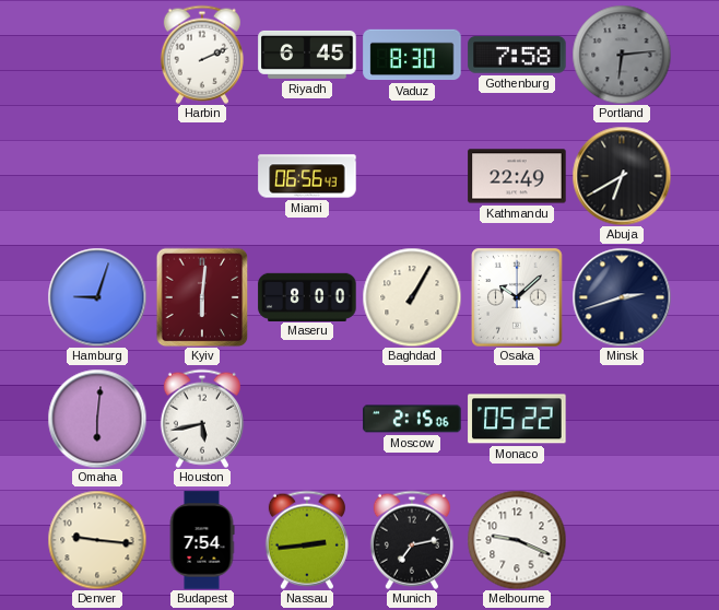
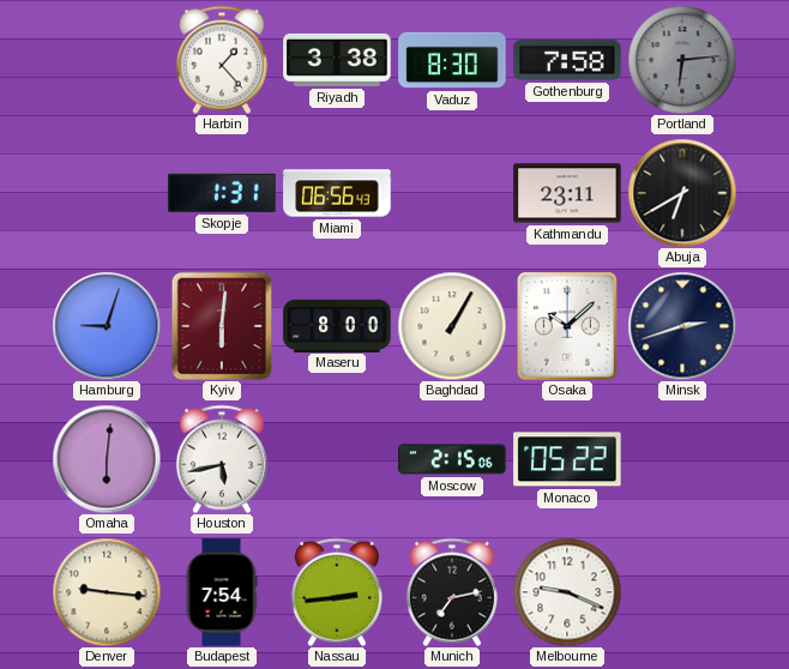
Harbin: 2:11 -> 1:23
Riyadh: 6:45 -> 3:38
Skopje: none -> 1:31
Kathmandu: 22:49 -> 23:11
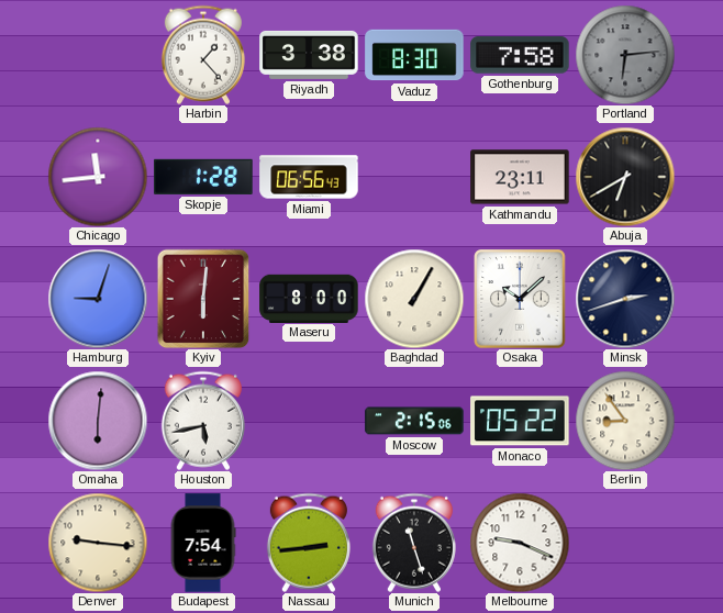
Chicago: none -> 11:44
Skopje: 1:31 -> 1:28
Berlin: none -> 8:54
Munich: 7:13 -> 11:27
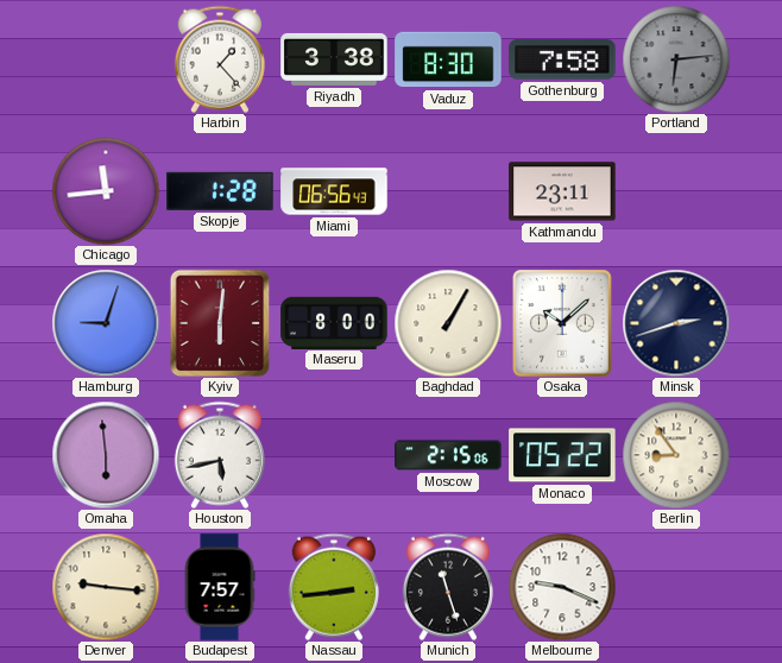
Abuja: 6:40 -> none
Omaha: 6:01 -> 5:59
Budapest: 7:54 -> 7:57
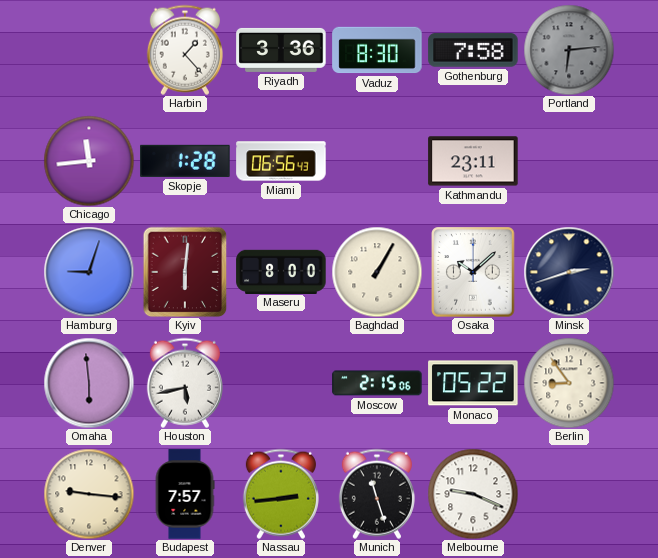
Riyadh: 3:38 -> 3:36
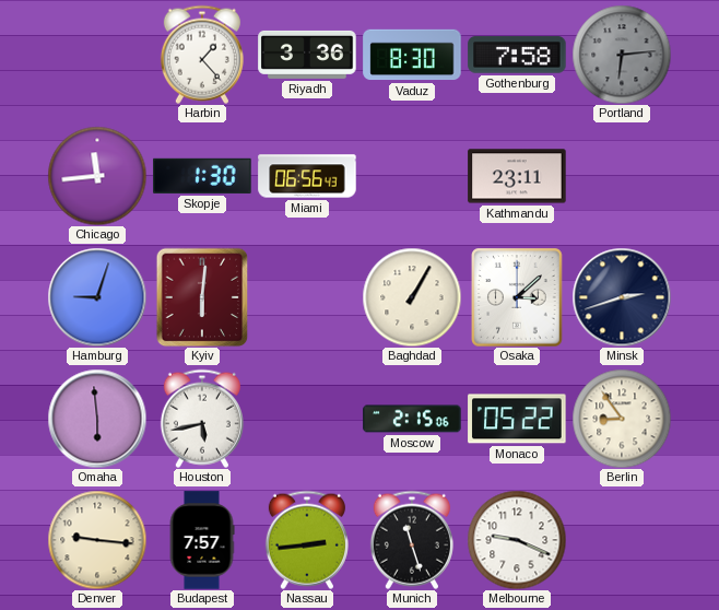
Skopje: 1:28 -> 1:30
Maseru: 8:00 -> none
Osaka: 10:08 -> 3:08
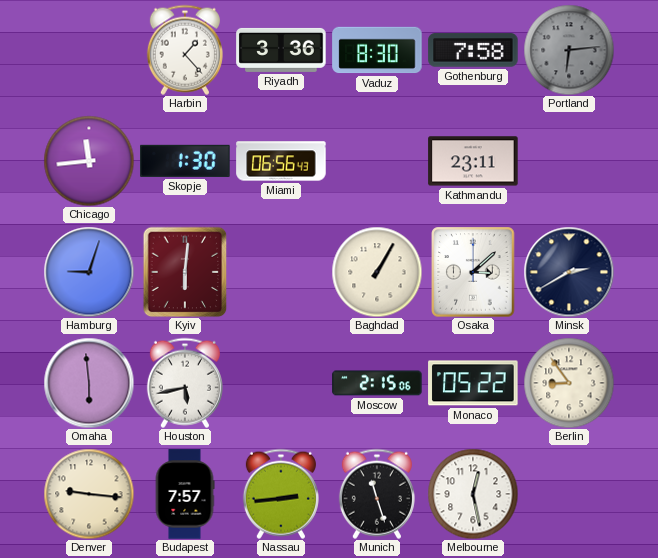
Minsk: 2:42 -> 2:40
Melbourne: 9:19 -> 12:28
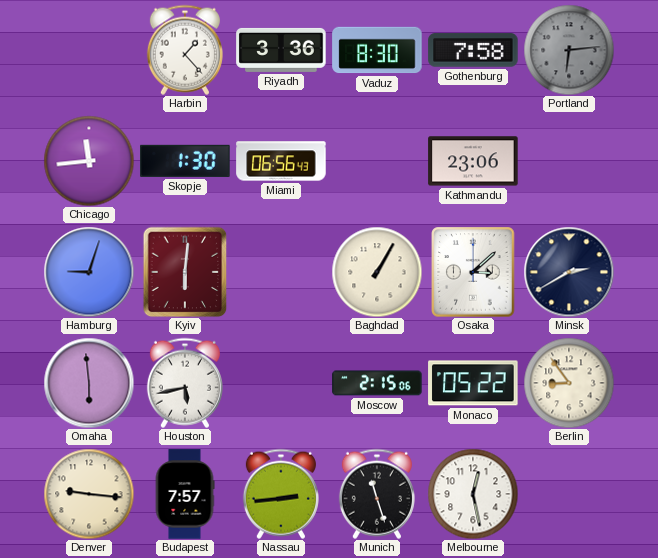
Kathmandu: 23:11 -> 23:06
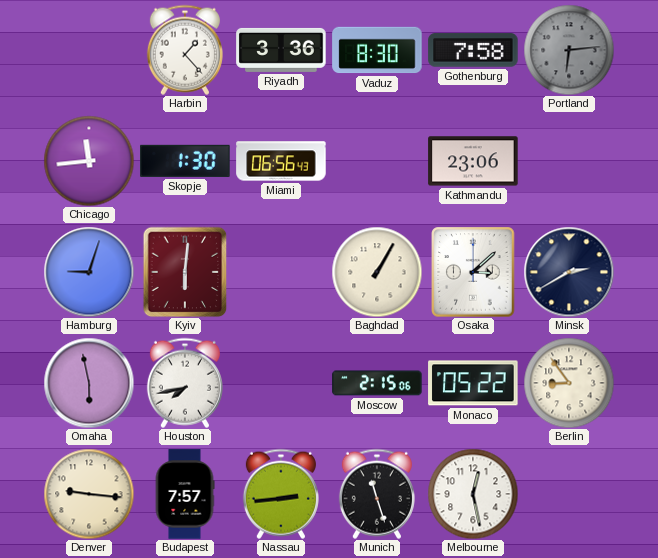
Omaha: 5:59 -> 5:58
Houston: 5:43 -> 7:43
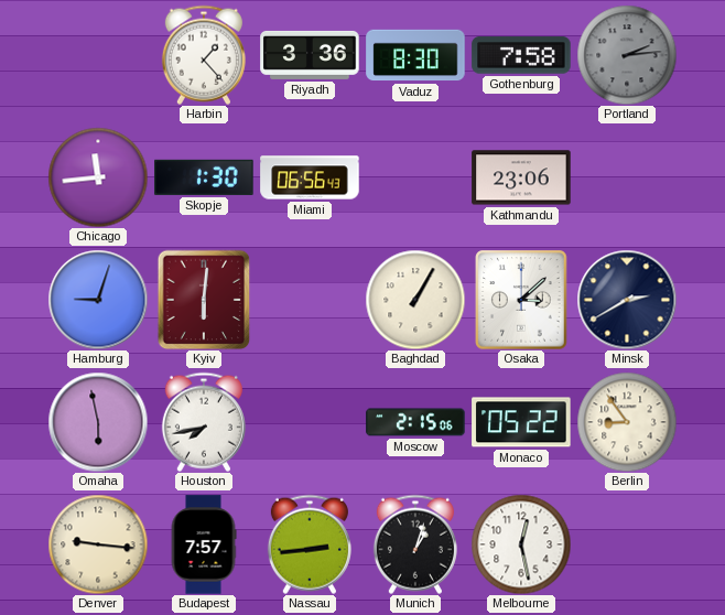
Portland: 6:14 -> 2:14
Munich: 11:27 -> 1:03
